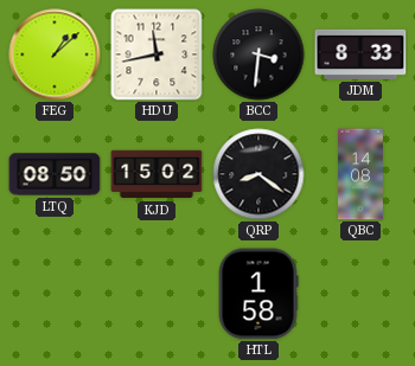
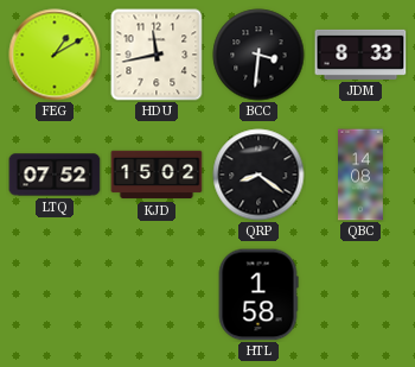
FEG: 1:08 -> 1:10
LTQ: 08:50 -> 07:52
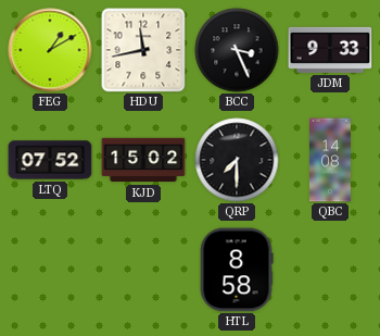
BCC: 3:31 -> 3:26
JDM: 8:33 -> 9:33
QRP: 8:21 -> 7:30
HTL: 1:58 -> 8:58
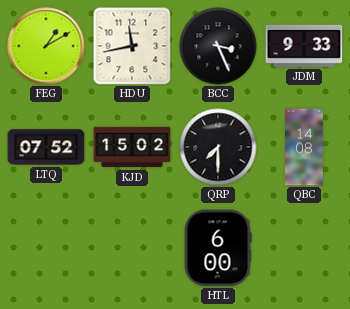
HTL: 8:58 -> 6:00
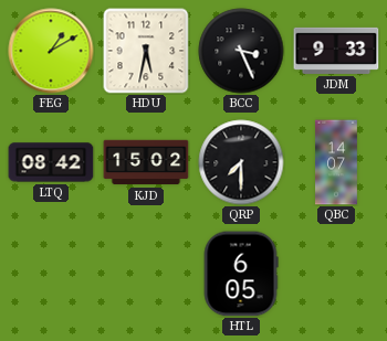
HDU: 11:43 -> 5:32
LTQ: 07:52 -> 08:42
QBC: 14:08 -> 14:07
HTL: 6:00 -> 6:05
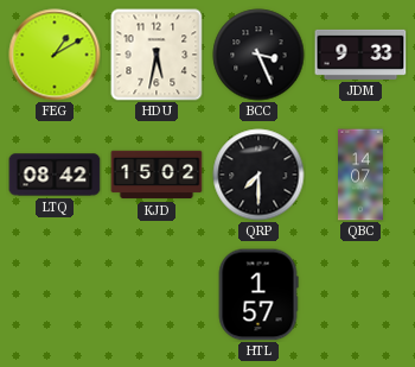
HTL: 6:05 -> 1:57
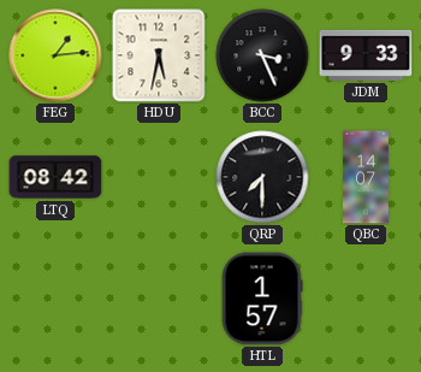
FEG: 1:10 -> 1:14
KJD: 15:02 -> none
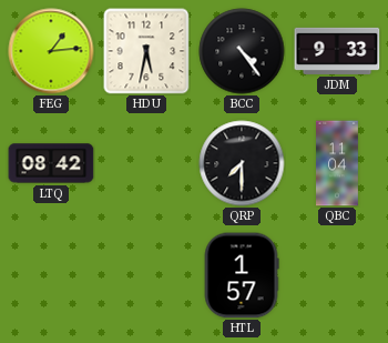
BCC: 3:26 -> 4:24
QBC: 14:07 -> 11:04
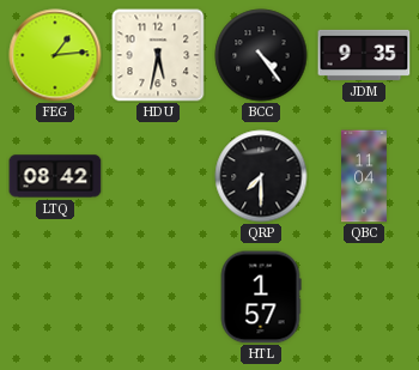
JDM: 9:33 -> 9:35
